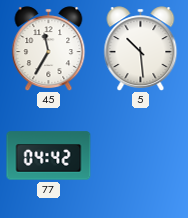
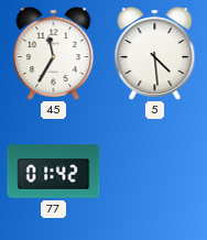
5: 10:29 -> 4:29
77: 04:42 -> 01:42
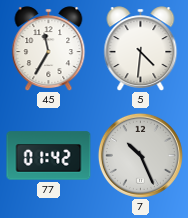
5: 4:29 -> 4:31
7: none -> 10:26
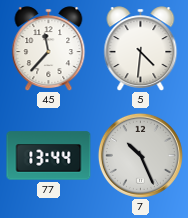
45: 11:35 -> 11:37
77: 01:42 -> 13:44
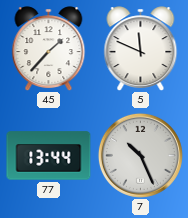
45: 11:37 -> 1:37
5: 4:31 -> 11:49
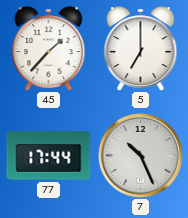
5: 11:49 -> 7:00
77: 13:44 -> 17:44
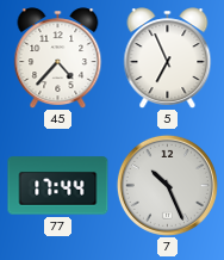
45: 1:37 -> 4:37
5: 7:00 -> 6:56
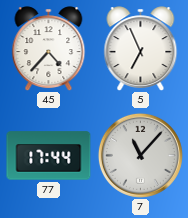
7: 10:26 -> 11:07
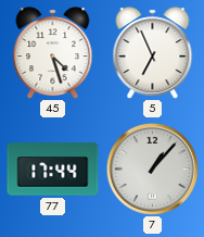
45: 4:37 -> 4:27
7: 11:07 -> 1:07
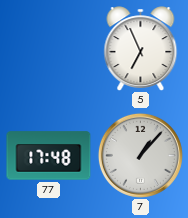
45: 4:27 -> none
77: 17:44 -> 17:48
